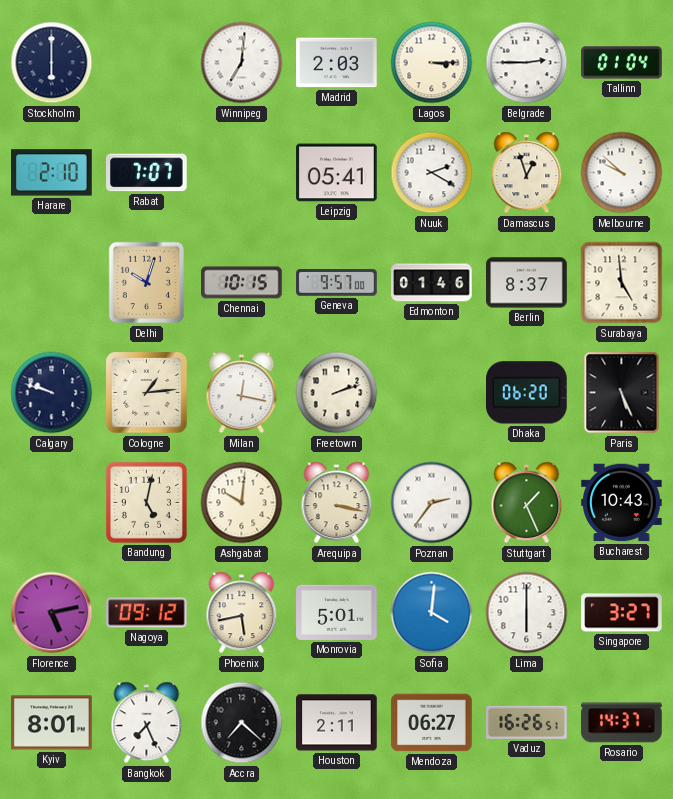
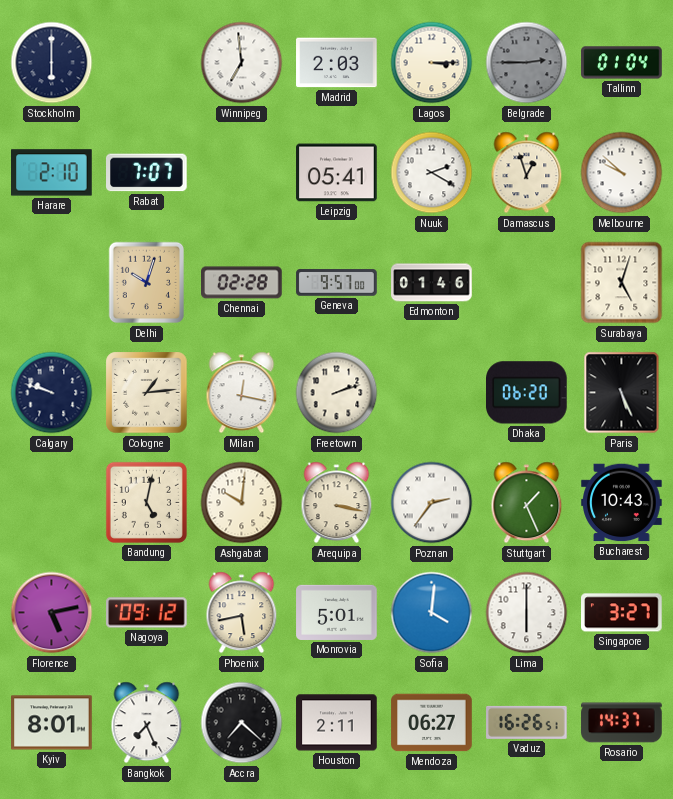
Winnipeg: 7:01 -> 6:59
Belgrade dial: white -> grey
Chennai: 10:15 -> 02:28
Berlin: 8:37 -> none
Surabaya: 4:59 -> 5:03
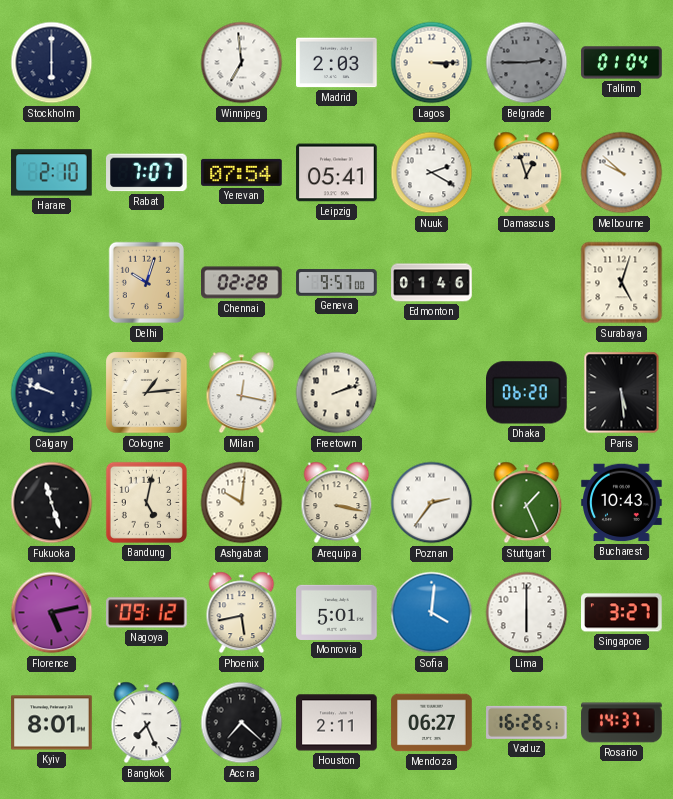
Yerevan: none -> 07:54
Paris: 5:26 -> 5:29
Fukuoka: none -> 11:27
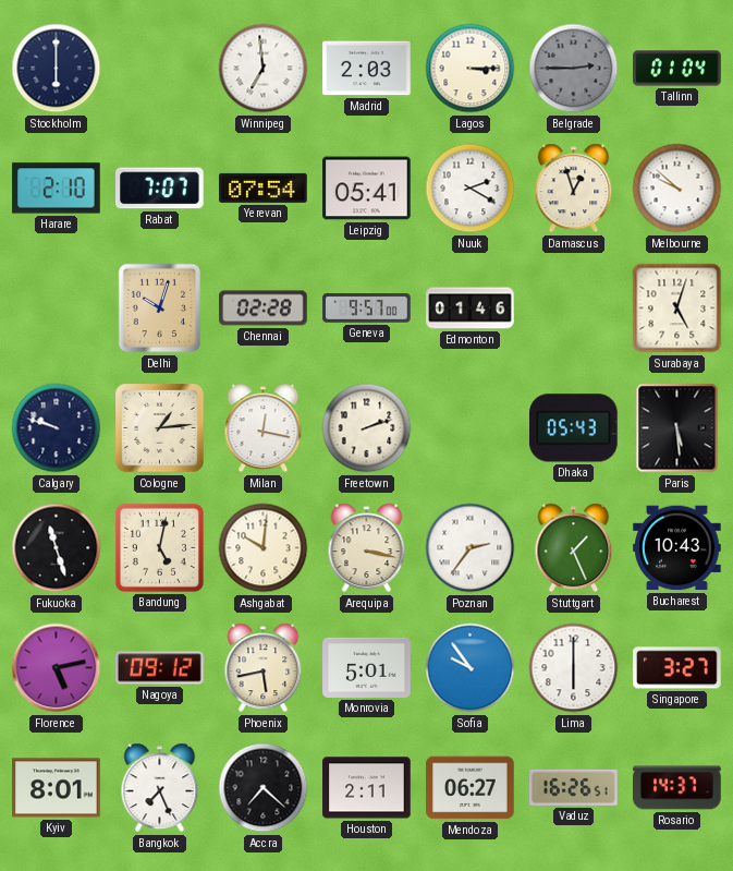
Dhaka: 06:20 -> 05:43
Sofia: 4:01 -> 9:54
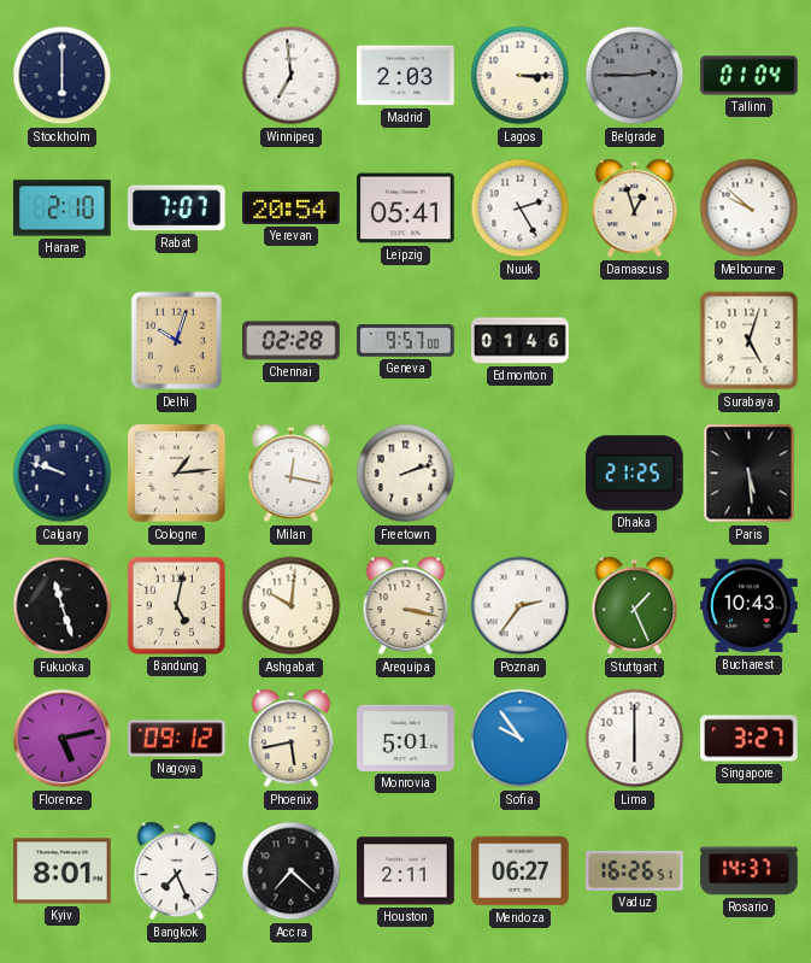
Yerevan: 07:54 -> 20:54
Nuuk: 2:20 -> 2:25
Dhaka: 05:43 -> 21:25
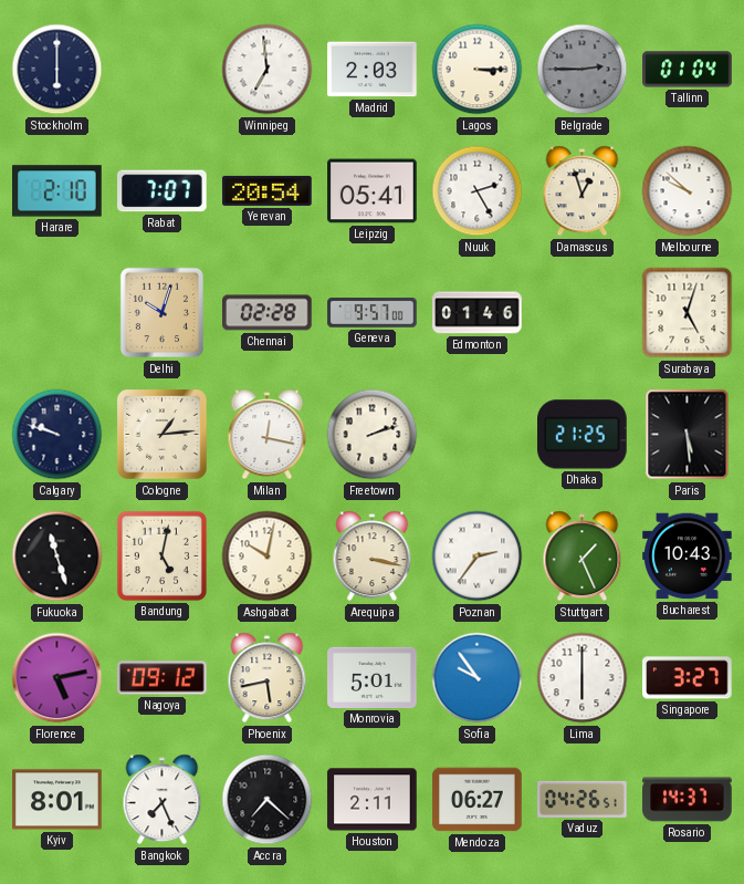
Ashgabat: 10:01 -> 10:02
Vaduz: 16:26 -> 04:26
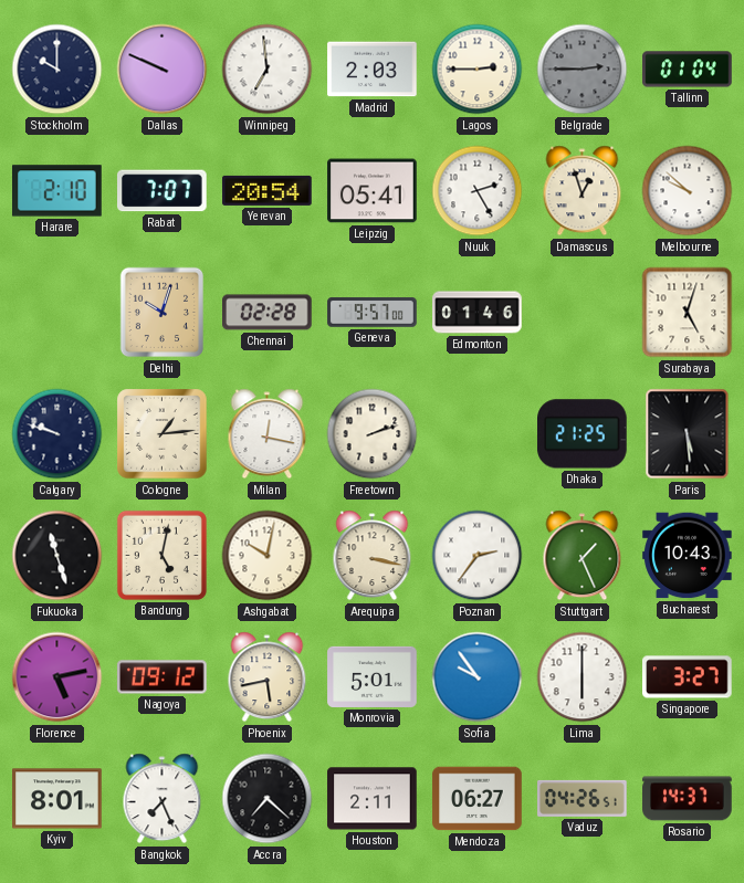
Stockholm: 6:00 -> 10:00
Dallas: none -> 9:49
Lagos: 3:15 -> 2:45
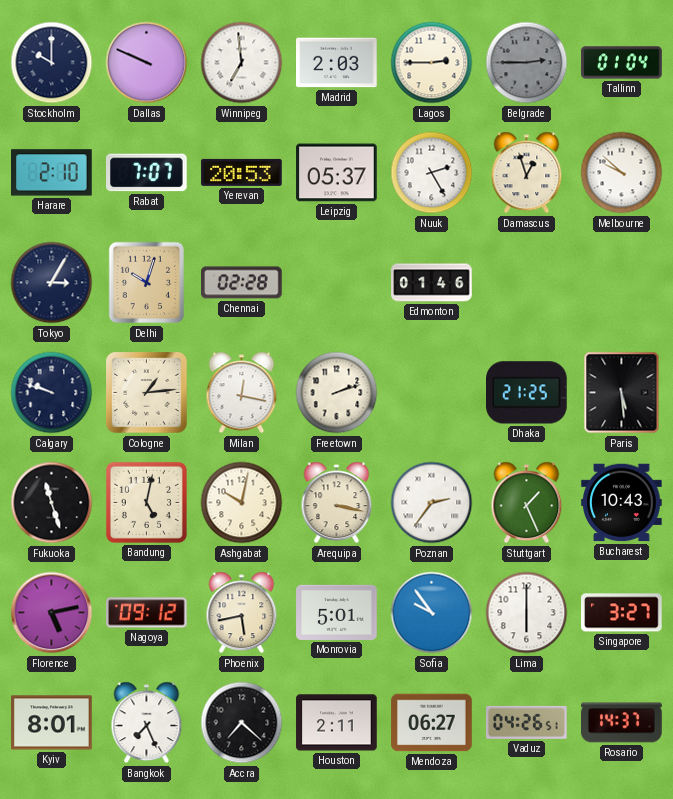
Yerevan: 20:54 -> 20:53
Leipzig: 05:41 -> 05:37
Tokyo: none -> 3:05
Geneva: 9:57 -> none
Surabaya: 5:03 -> none
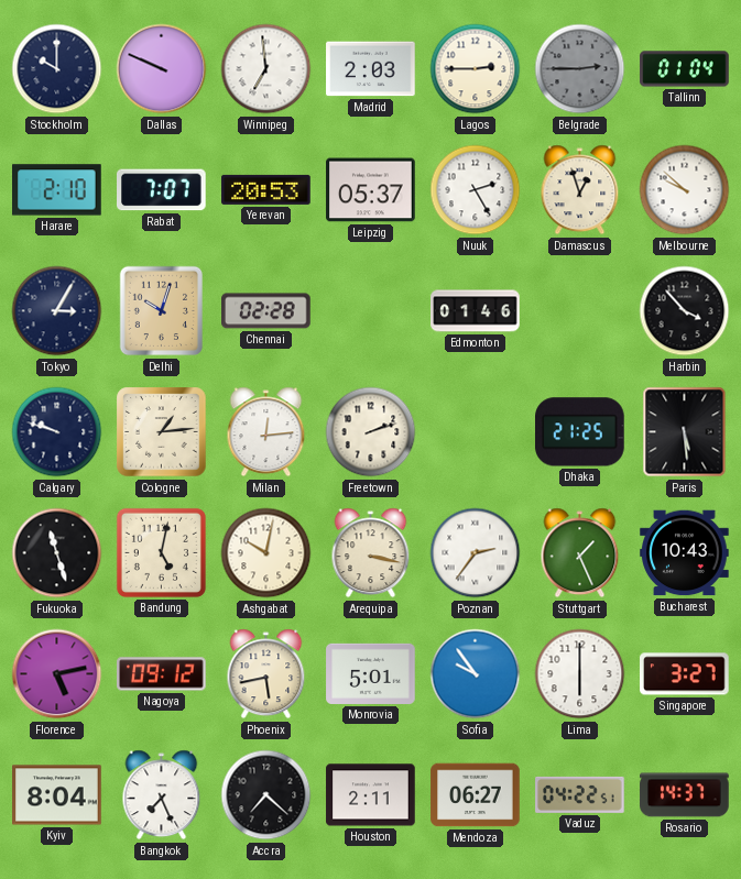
Harbin: none -> 3:53
Milan: 12:17 -> 12:14
Kyiv: 8:01 -> 8:04
Vaduz: 04:26 -> 04:22
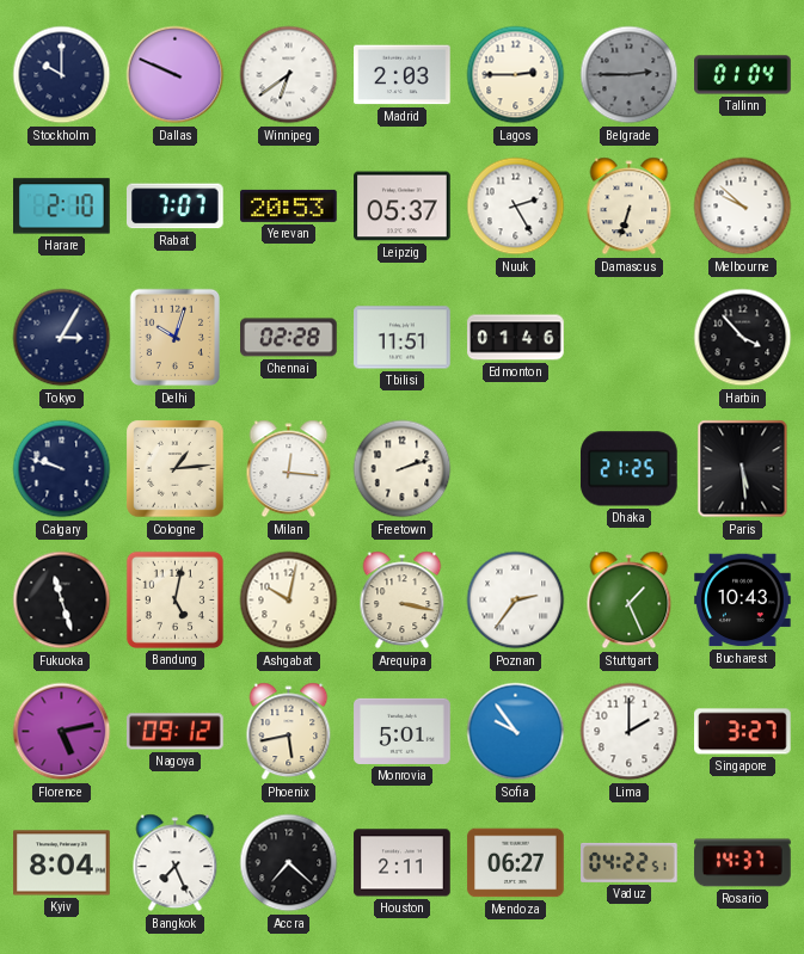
Winnipeg: 6:59 -> 6:39
Damascus: 12:57 -> 6:33
Tbilisi: none -> 11:51
Milan: 12:14 -> 12:16
Lima: 6:00 -> 2:00
